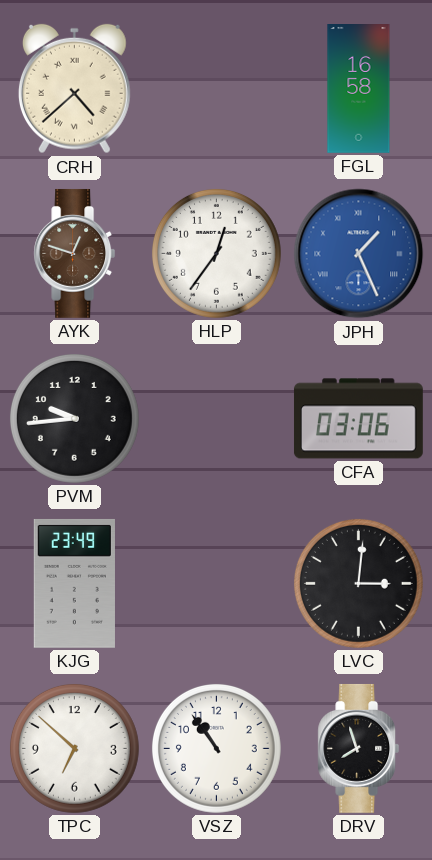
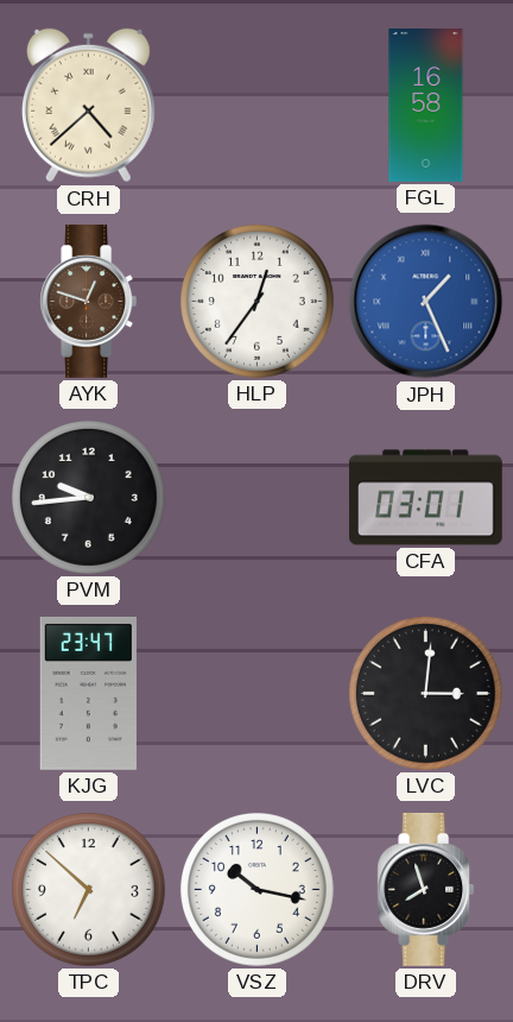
CFA: 03:06 -> 03:01
KJG: 23:49 -> 23:47
VSZ: 10:54 -> 10:17
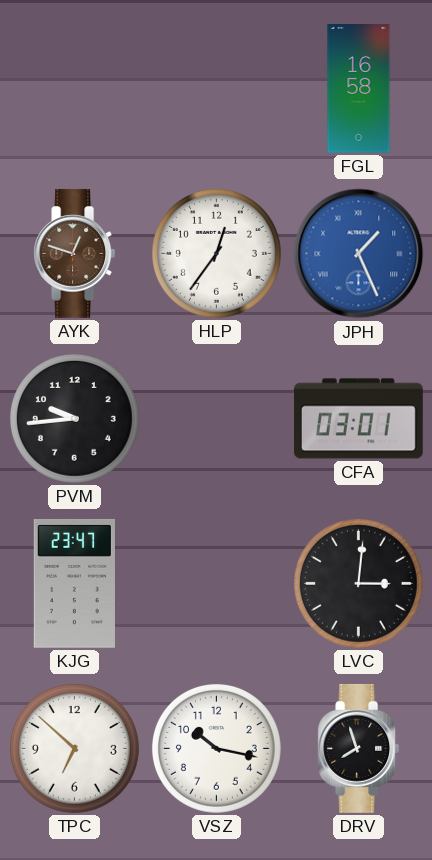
CRH: 4:38 -> none
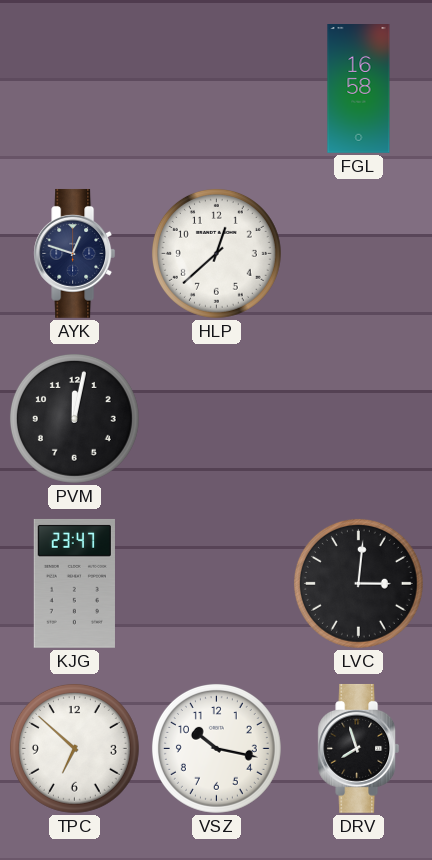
AYK dial: brown -> navy
HLP: 12:36 -> 12:38
JPH: 1:26 -> none
PVM: 9:44 -> 12:02
CFA: 03:01 -> none
